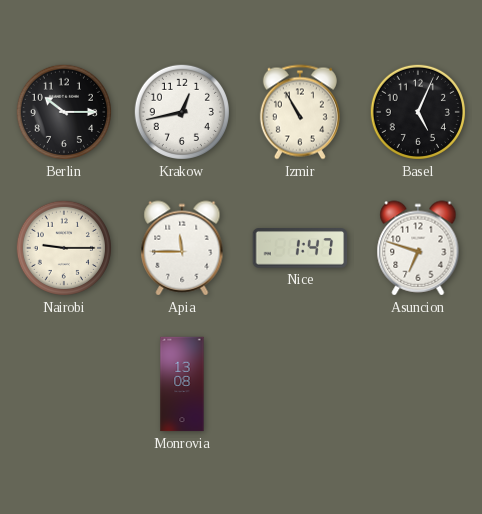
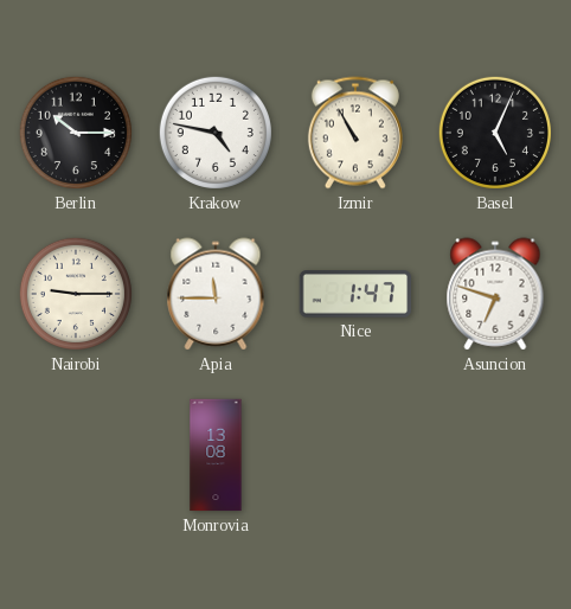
Krakow: 12:43 -> 4:47
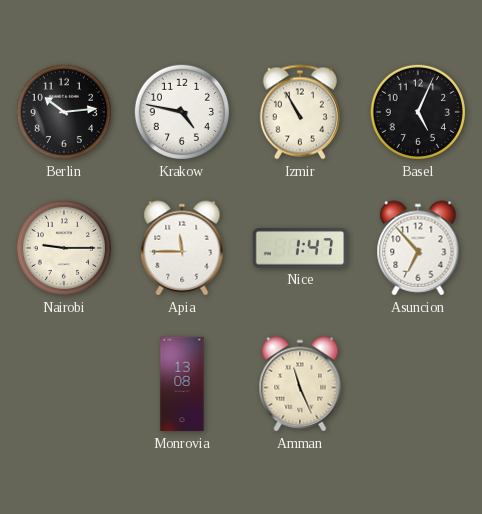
Berlin: 10:15 -> 10:14
Asuncion: 6:48 -> 6:53
Amman: none -> 11:26
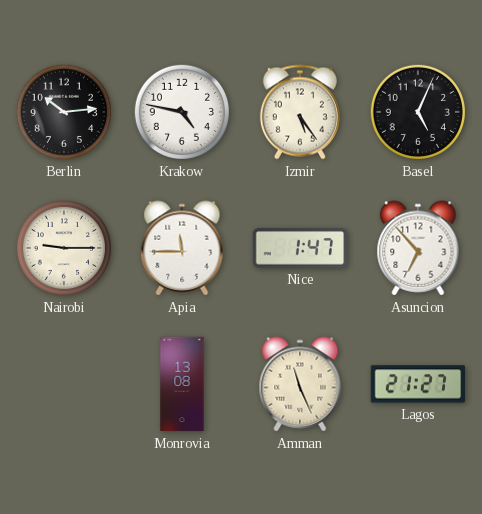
Izmir: 10:55 -> 5:24
Lagos: none -> 21:27
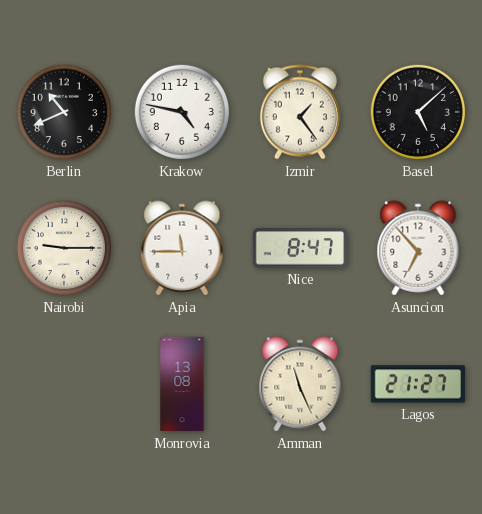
Berlin: 10:14 -> 10:41
Izmir: 5:24 -> 1:24
Basel: 5:04 -> 5:08
Nice: 1:47 -> 8:47
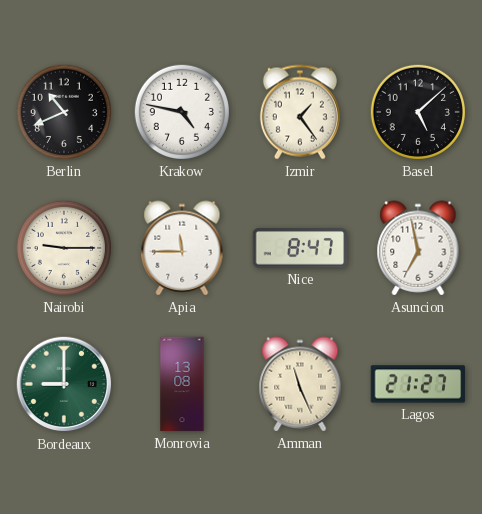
Asuncion: 6:53 -> 6:58
Bordeaux: none -> 9:00
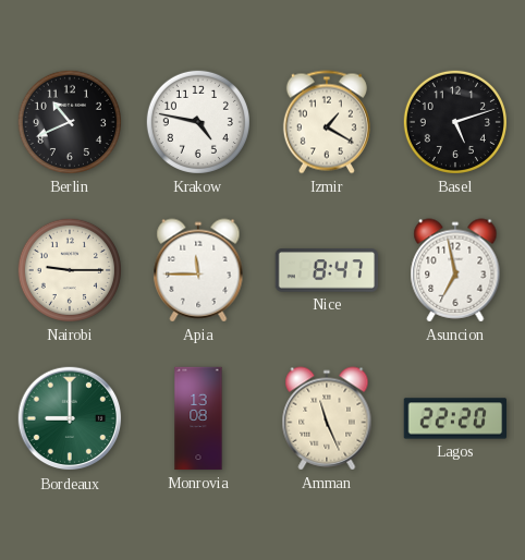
Izmir: 1:24 -> 1:20
Basel: 5:08 -> 5:12
Lagos: 21:27 -> 22:20
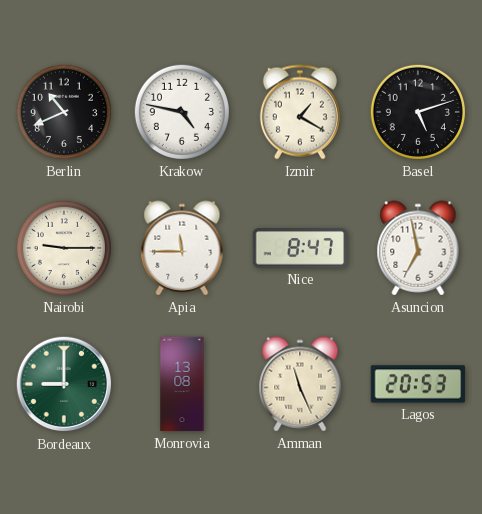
Lagos: 22:20 -> 20:53
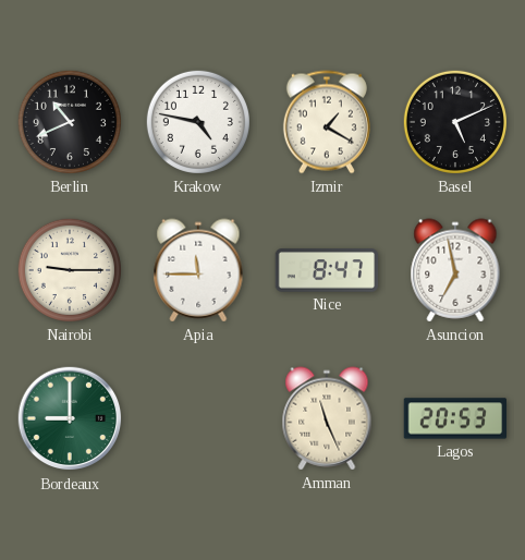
Basel: 5:12 -> 5:11
Monrovia: 13:08 -> none
